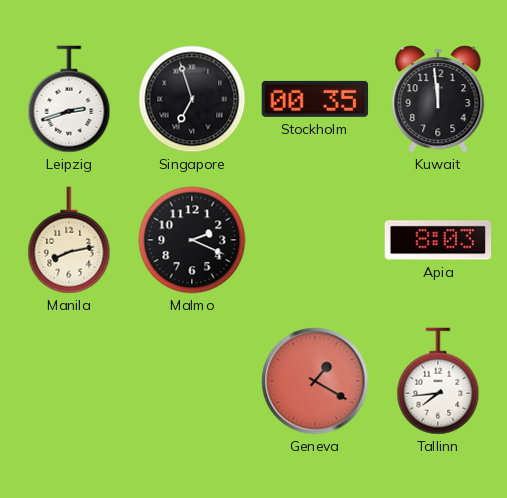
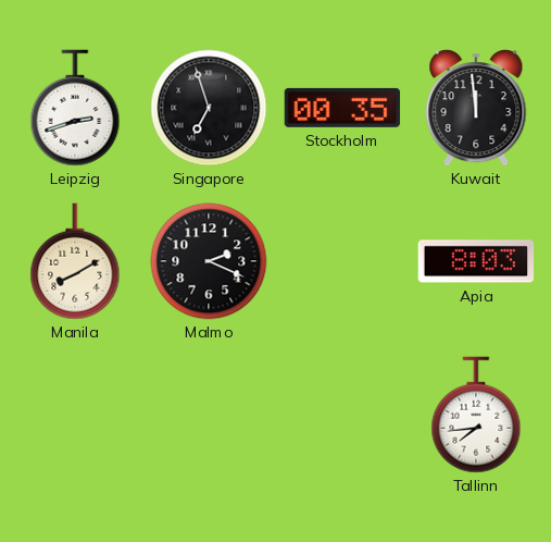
Manila: 8:13 -> 8:10
Geneva: 1:20 -> none
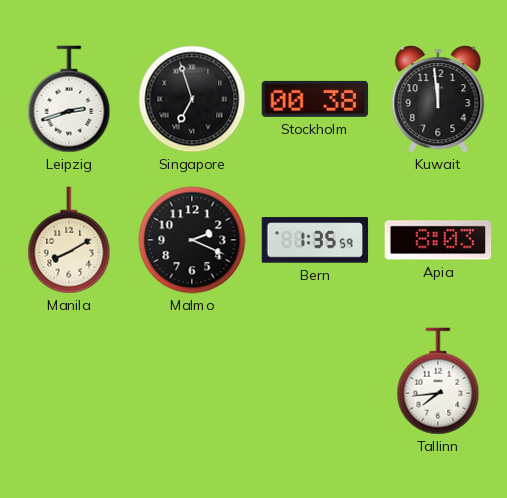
Stockholm: 00:35 -> 00:38
Bern: none -> 1:35
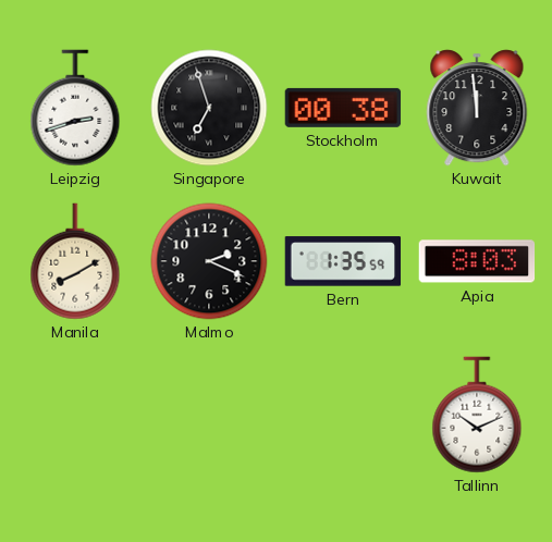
Tallinn: 7:44 -> 10:11
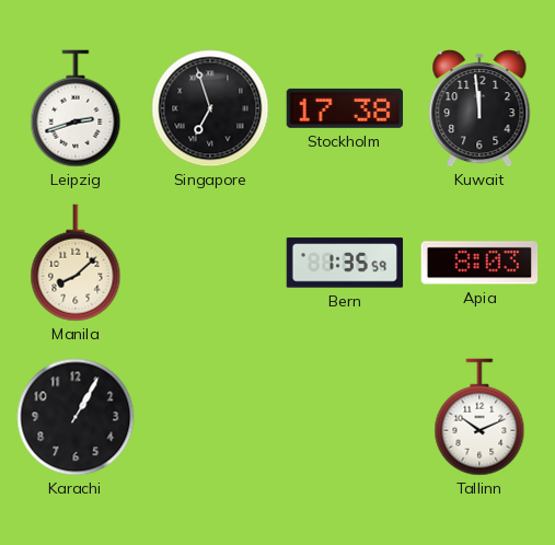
Stockholm: 00:38 -> 17:38
Manila: 8:10 -> 8:08
Malmo: 2:19 -> none
Karachi: none -> 1:05
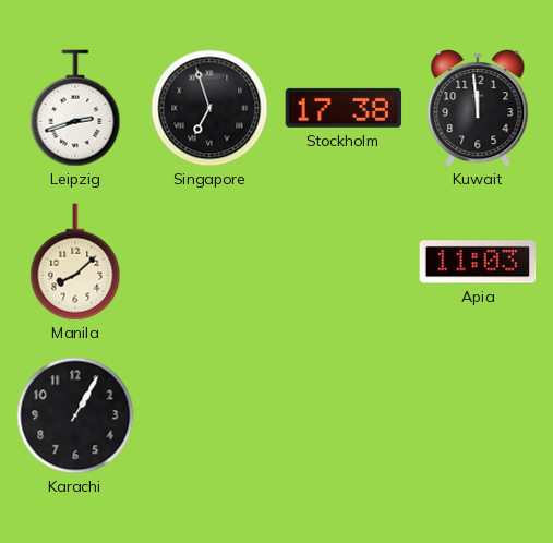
Bern: 1:35 -> none
Apia: 8:03 -> 11:03
Tallinn: 10:11 -> none
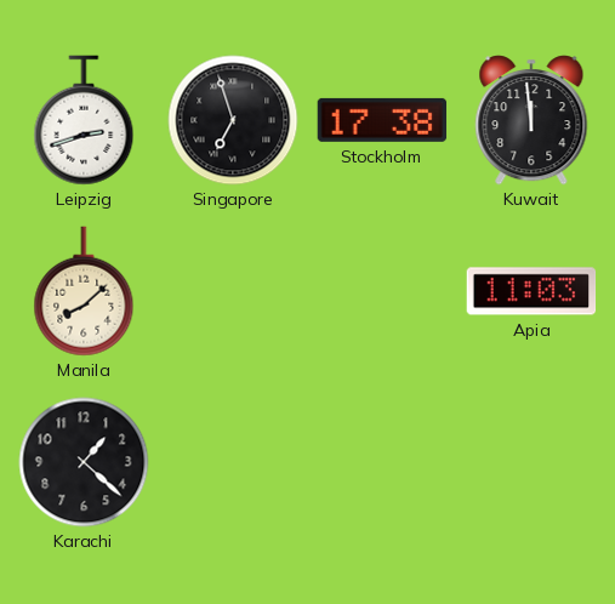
Karachi: 1:05 -> 1:22
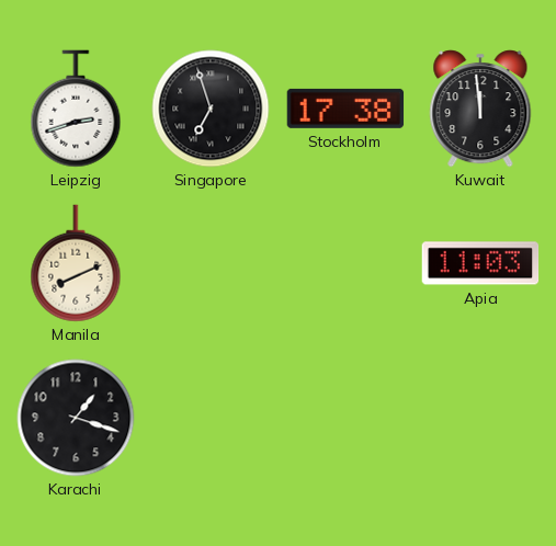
Manila: 8:08 -> 8:11
Karachi: 1:22 -> 1:18
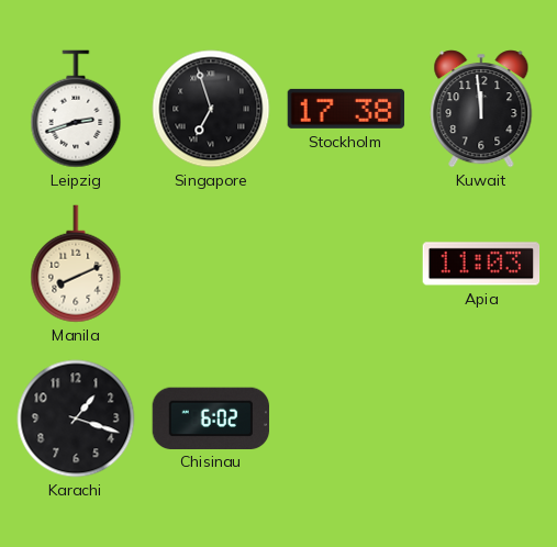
Chisinau: none -> 6:02
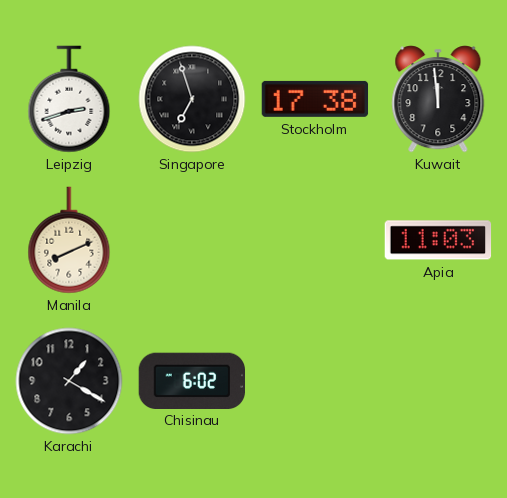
Karachi: 1:18 -> 1:20
